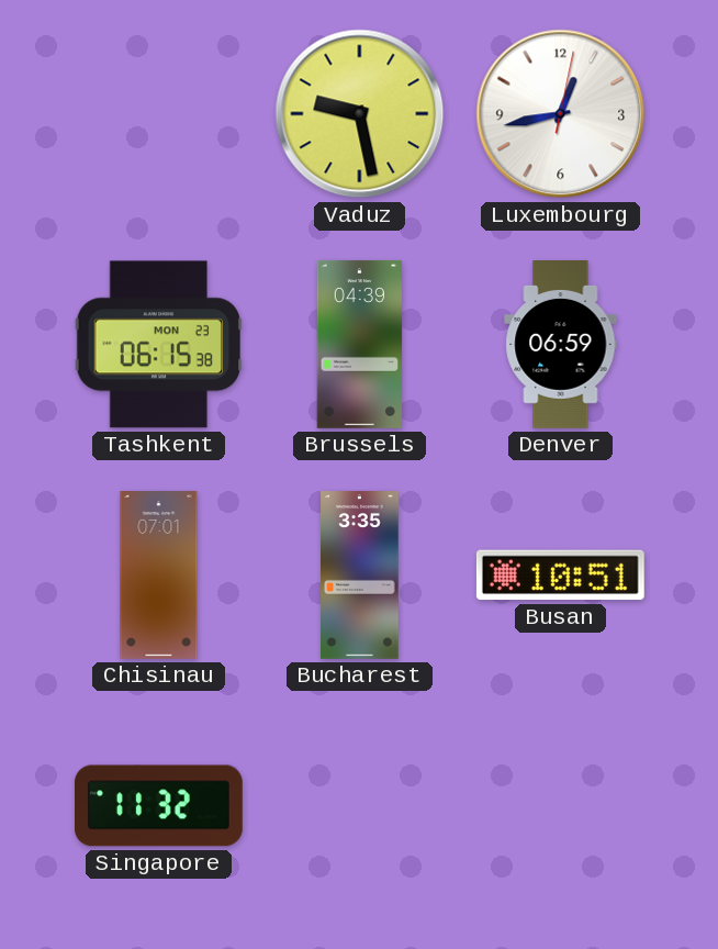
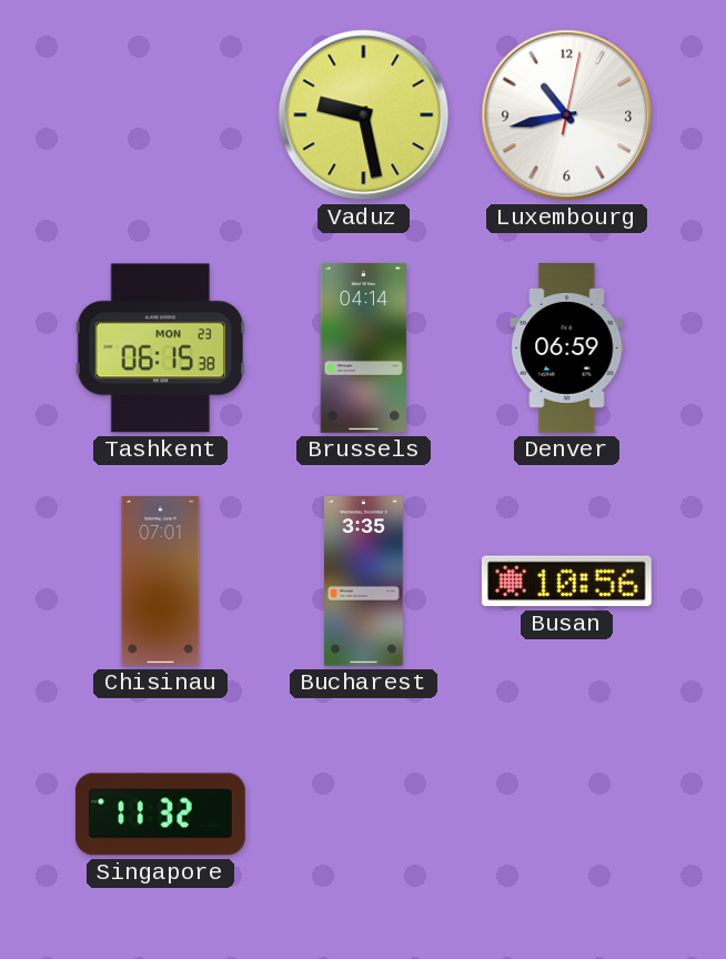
Luxembourg: 12:43 -> 10:43
Brussels: 04:39 -> 04:14
Busan: 10:51 -> 10:56
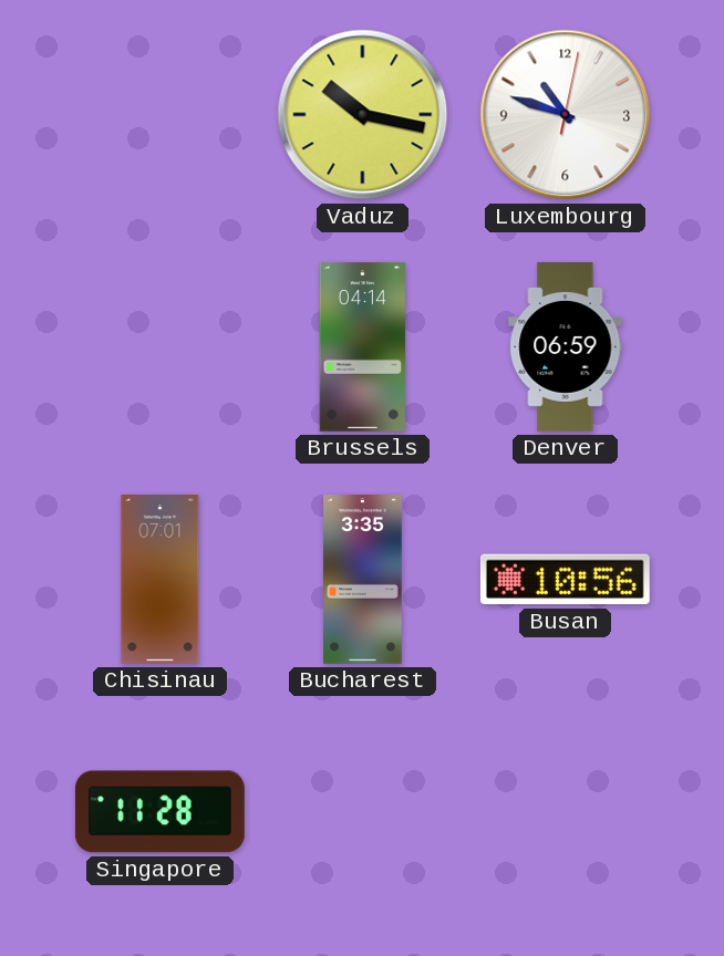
Vaduz: 9:28 -> 10:17
Luxembourg: 10:43 -> 10:48
Tashkent: 06:15 -> none
Singapore: 11:32 -> 11:28
